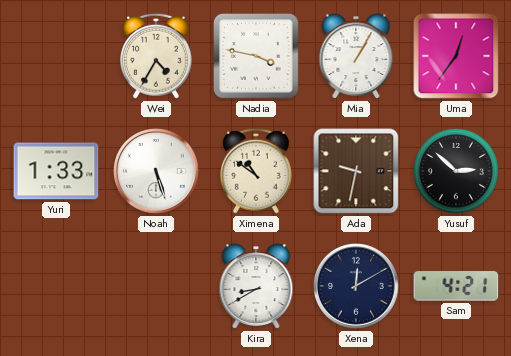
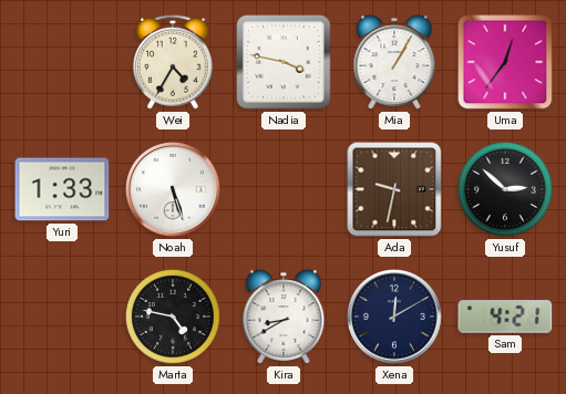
Ximena: 10:51 -> none
Marta: none -> 4:47
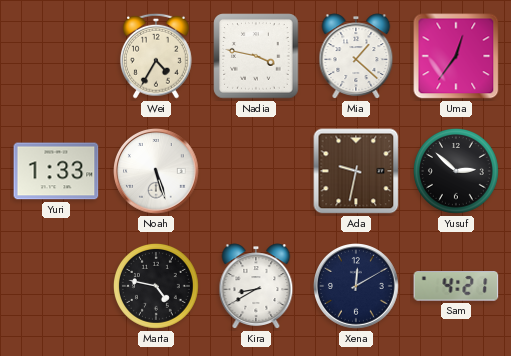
Mia: 1:05 -> 1:22
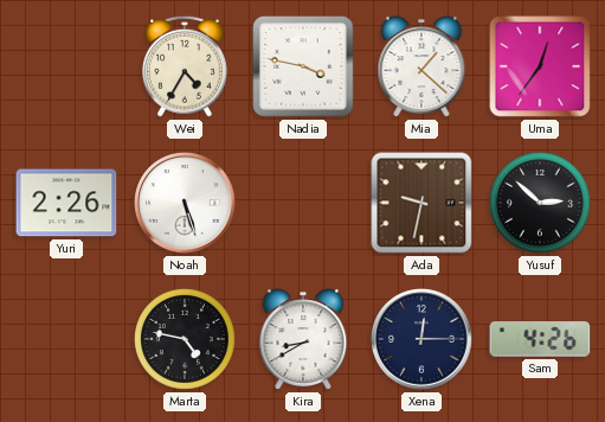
Yuri: 1:33 -> 2:26
Xena: 12:10 -> 12:15
Sam: 4:21 -> 4:26
